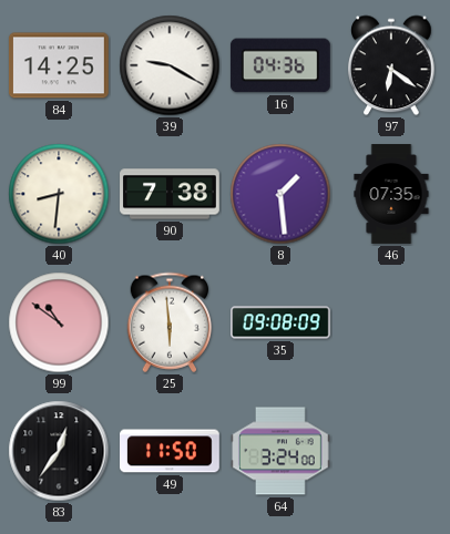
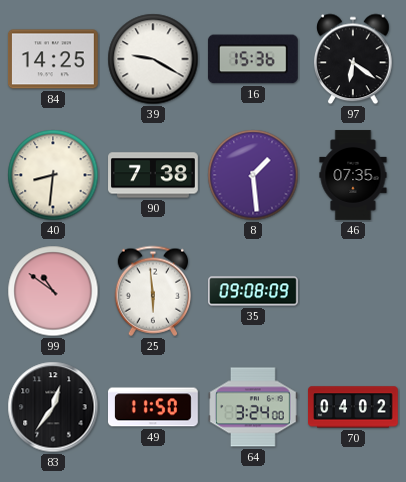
16: 04:36 -> 15:36
70: none -> 04:02
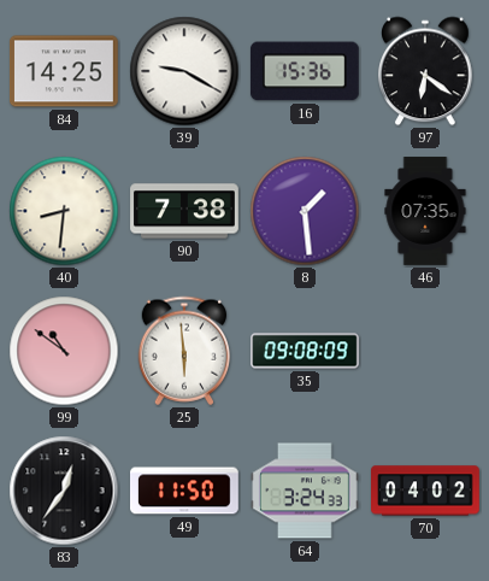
64: 3:24:00 -> 3:24:33
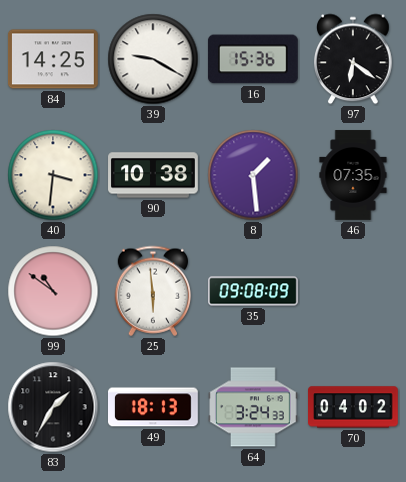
40: 8:31 -> 3:31
90: 7:38 -> 10:38
83: 12:36 -> 1:35
49: 11:50 -> 18:13
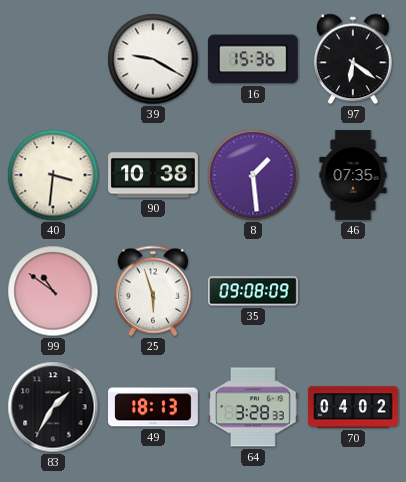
84: 14:25 -> none
25: 5:59 -> 5:57
64: 3:24 -> 3:28
